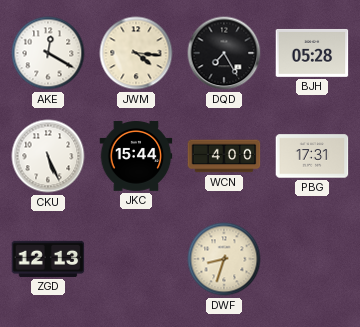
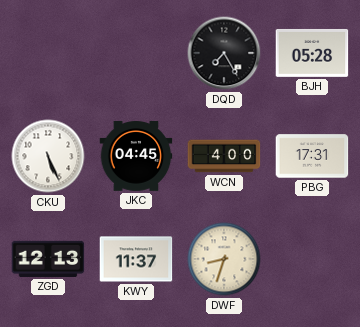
AKE: 12:20 -> none
JWM: 4:16 -> none
JKC: 15:44 -> 04:45
KWY: none -> 11:37
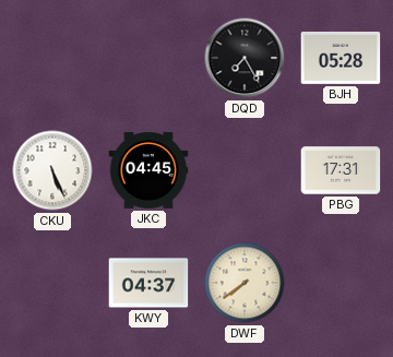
WCN: 4:00 -> none
ZGD: 12:13 -> none
KWY: 11:37 -> 04:37
DWF: 8:33 -> 7:39
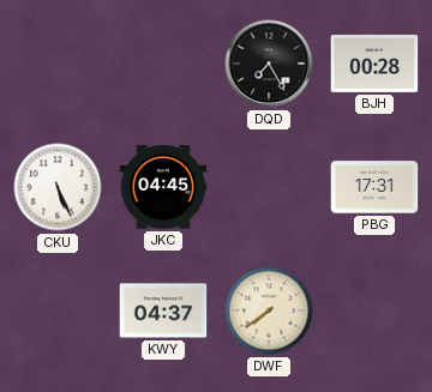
BJH: 05:28 -> 00:28
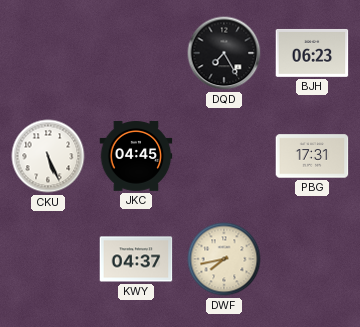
BJH: 00:28 -> 06:23
DWF: 7:39 -> 7:43
